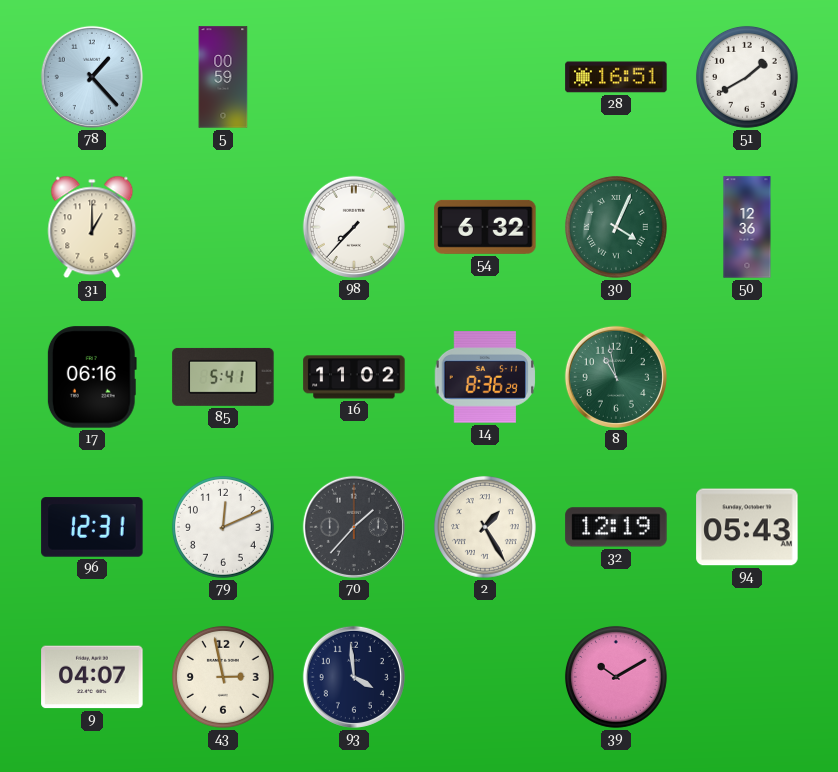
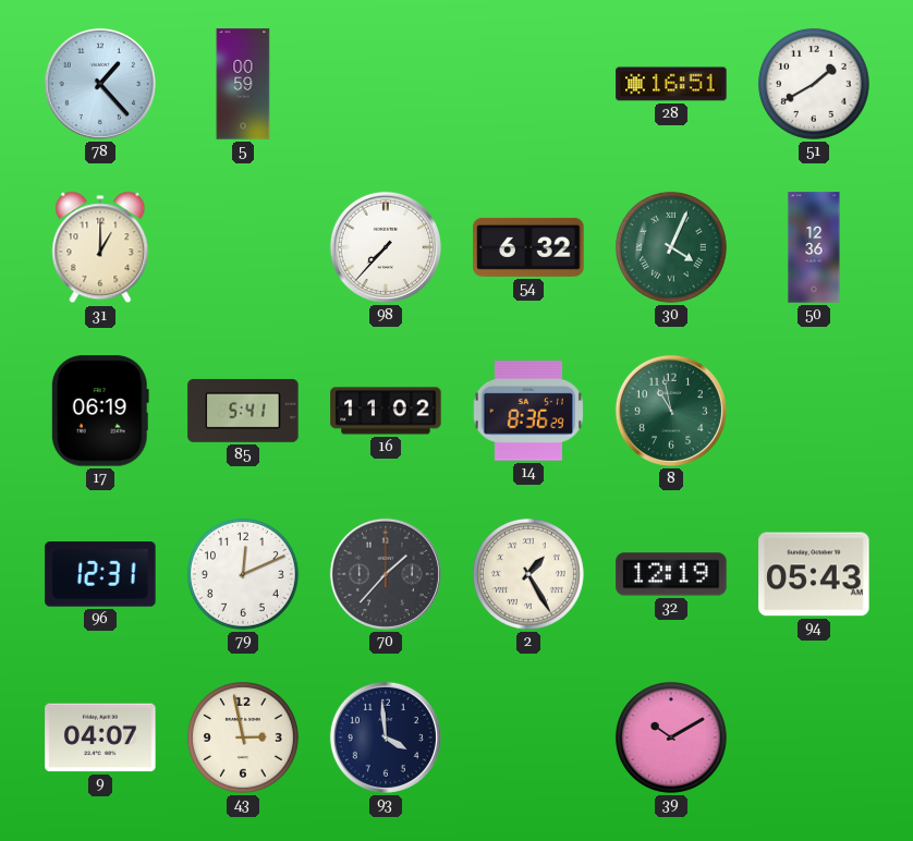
17: 06:16 -> 06:19
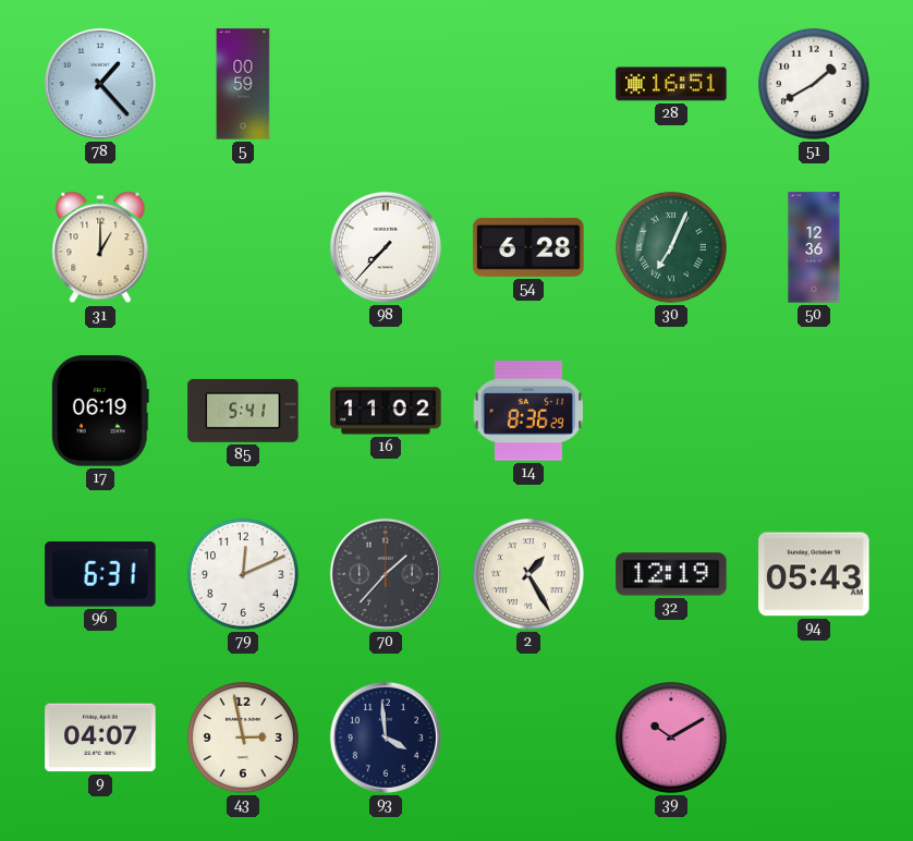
54: 6:32 -> 6:28
30: 4:04 -> 7:04
8: 10:58 -> none
96: 12:31 -> 6:31
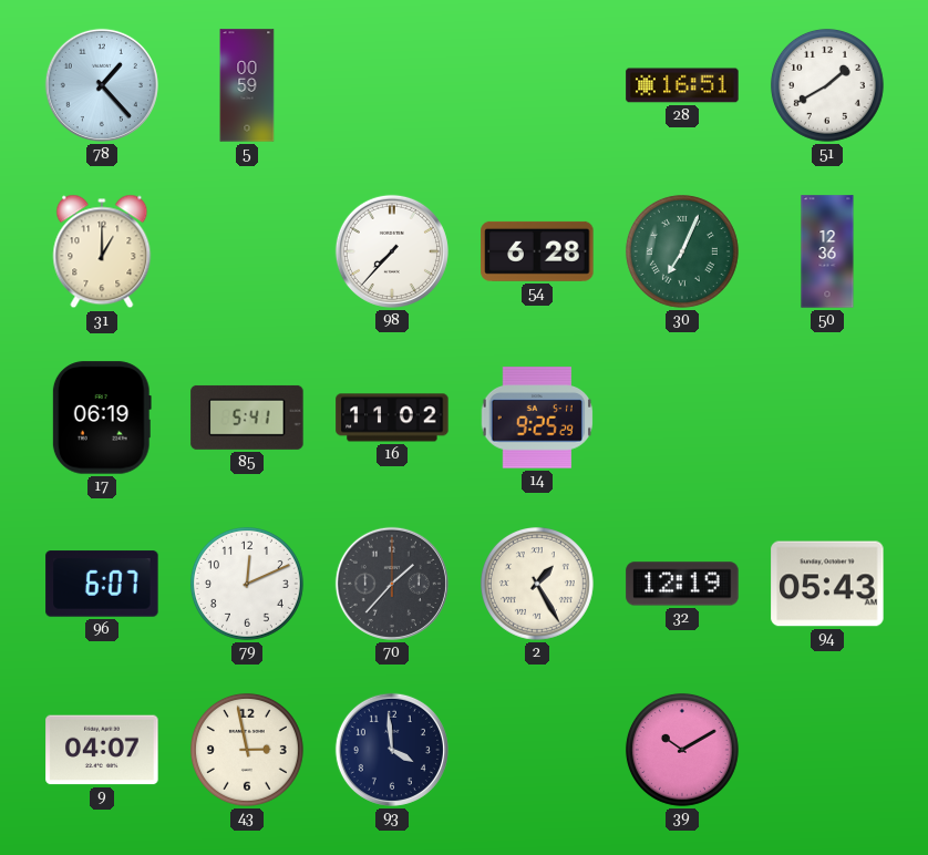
14: 8:36 -> 9:25
96: 6:31 -> 6:07
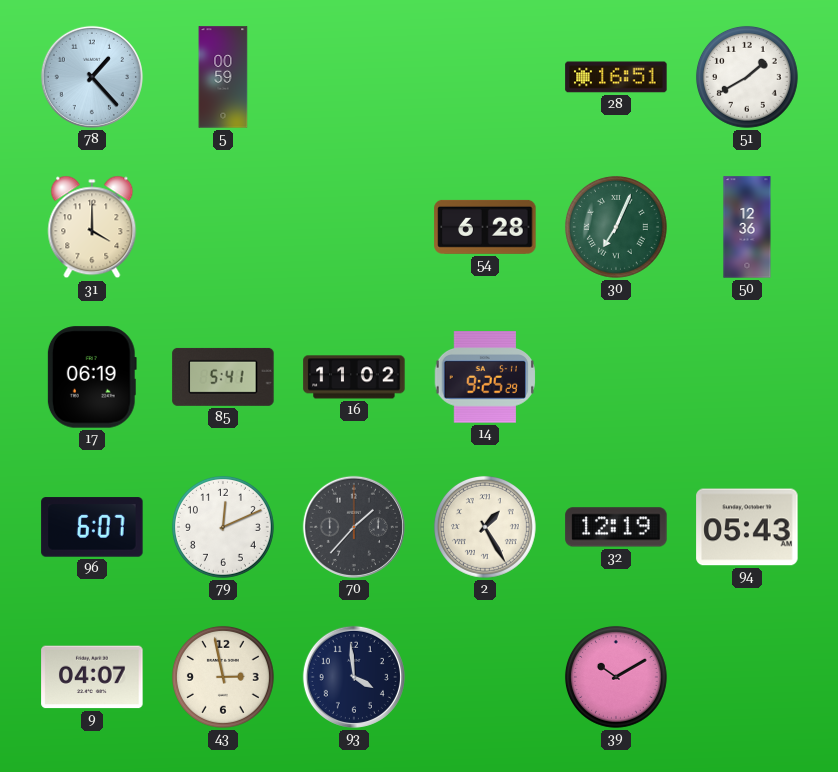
31: 1:00 -> 4:00
98: 7:37 -> none
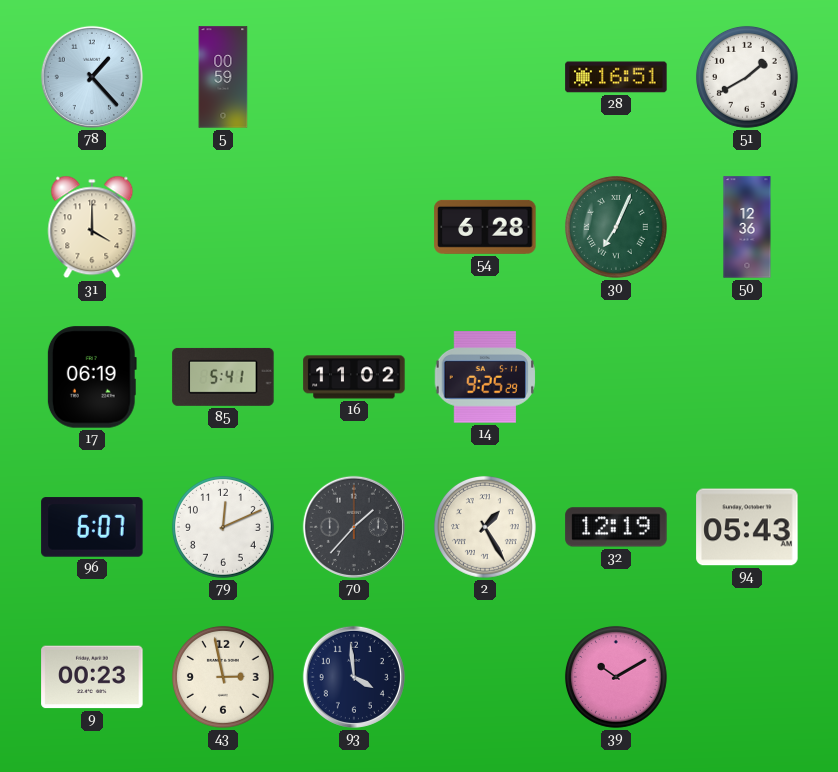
9: 04:07 -> 00:23
